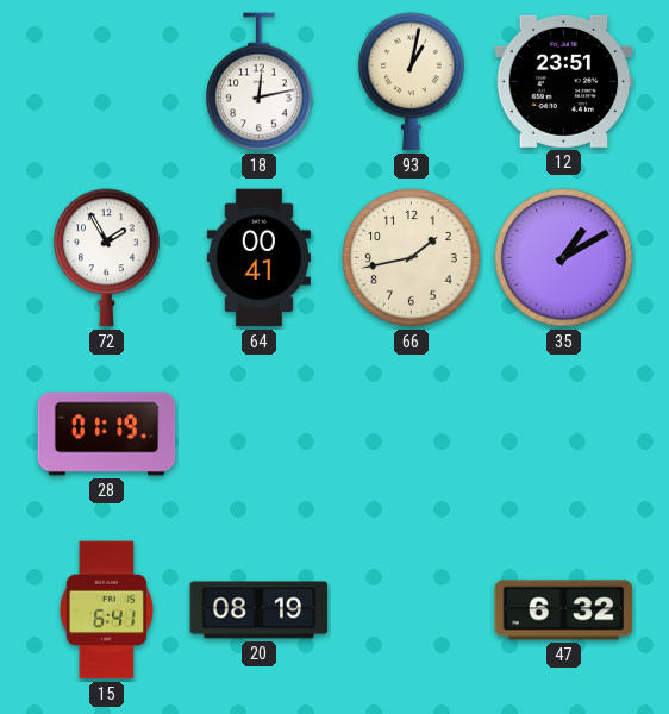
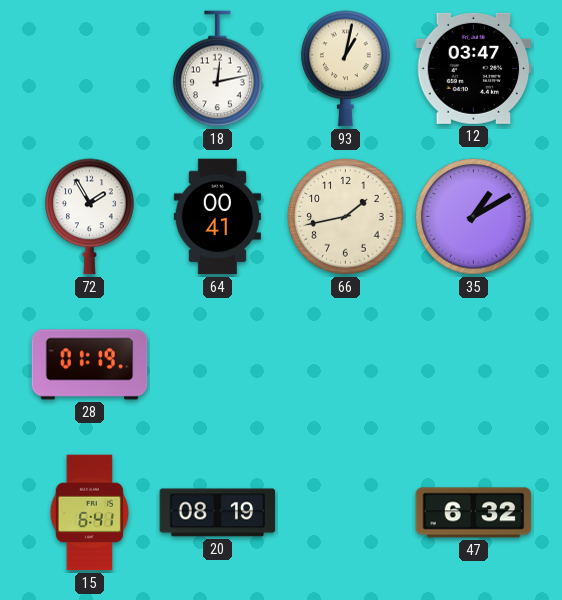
12: 23:51 -> 03:47
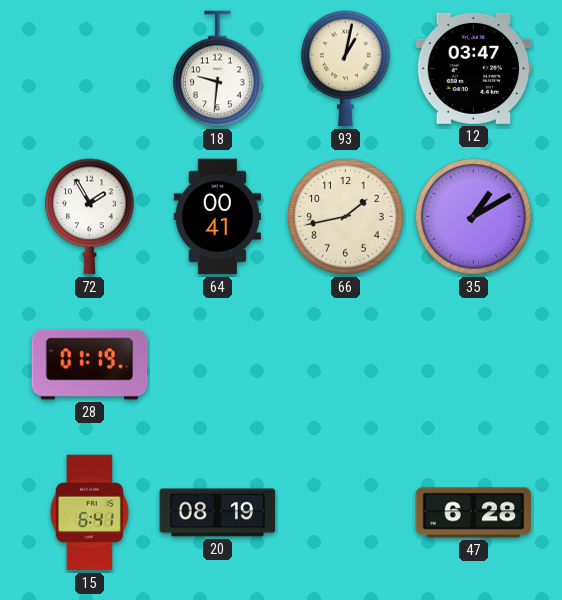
18: 12:13 -> 9:31
47: 6:32 -> 6:28
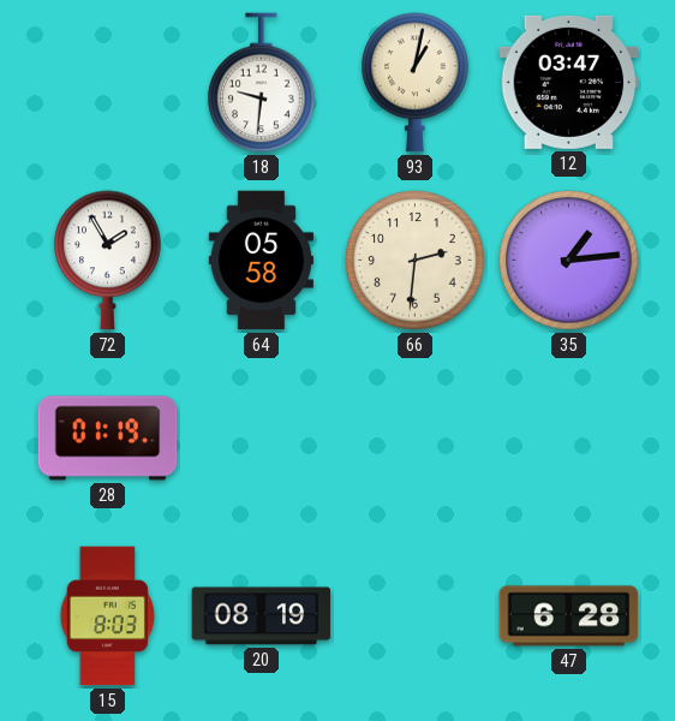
64: 00:41 -> 05:58
66: 1:43 -> 2:31
35: 1:10 -> 1:14
15: 6:41 -> 8:03
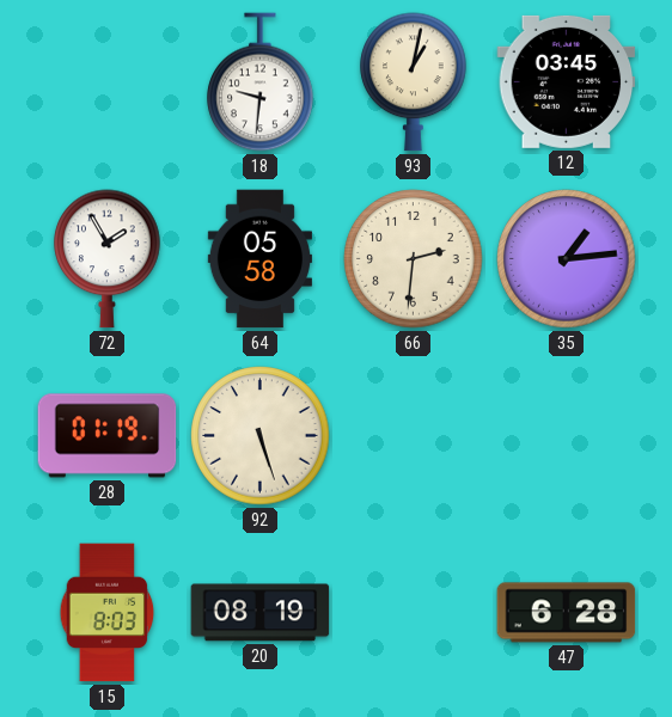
12: 03:47 -> 03:45
92: none -> 5:27
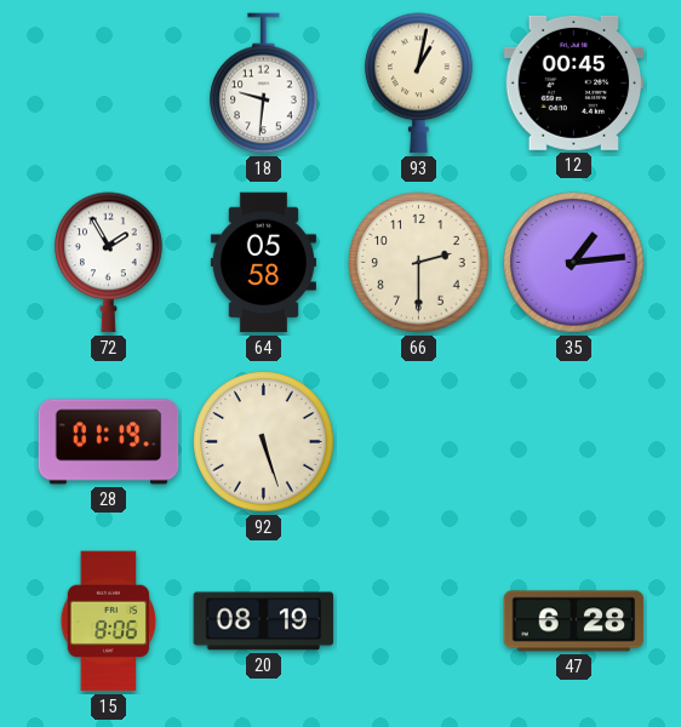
12: 03:45 -> 00:45
66: 2:31 -> 2:30
15: 8:03 -> 8:06
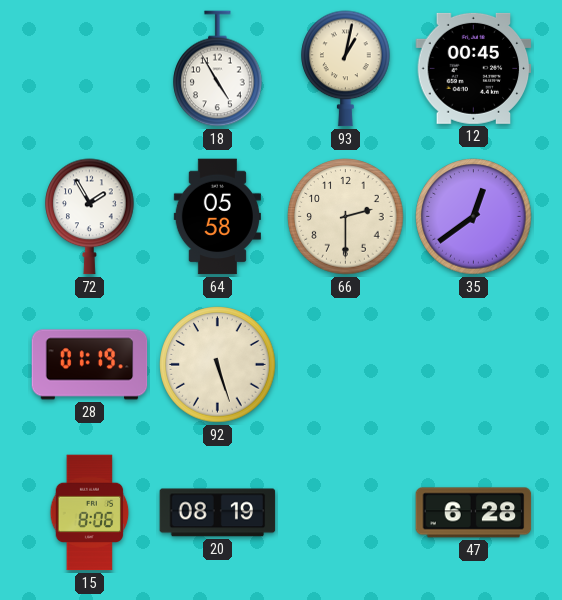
18: 9:31 -> 4:55
35: 1:14 -> 12:39
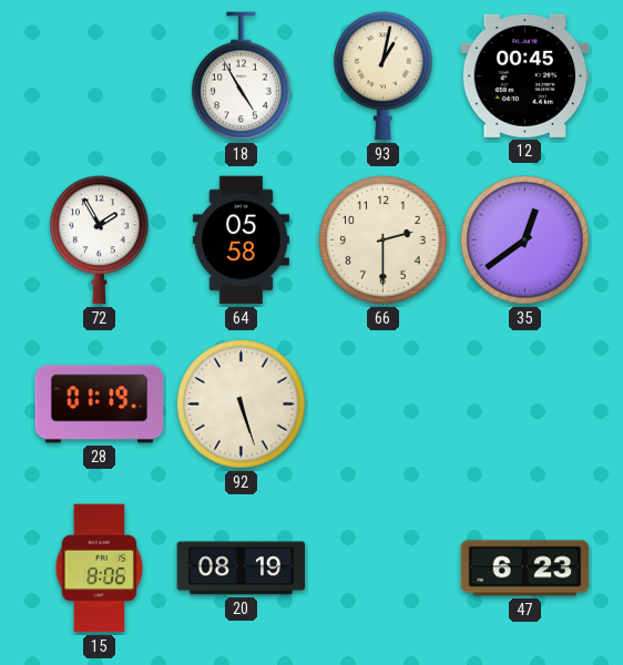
47: 6:28 -> 6:23
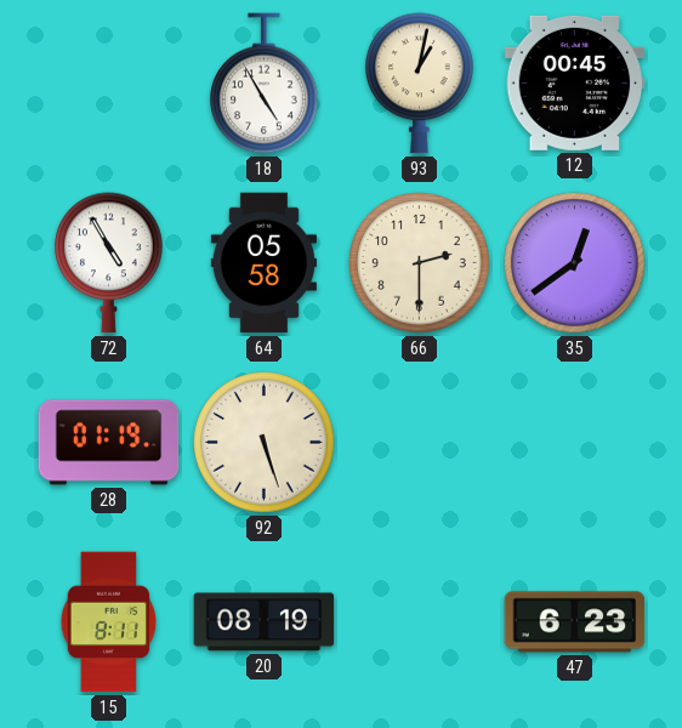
72: 1:55 -> 4:55
15: 8:06 -> 8:11
